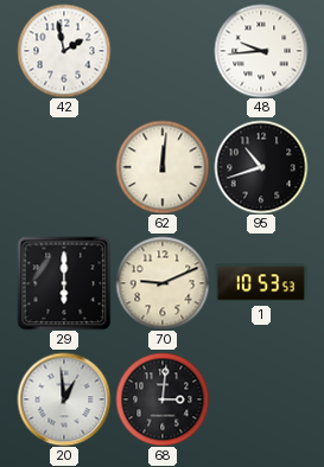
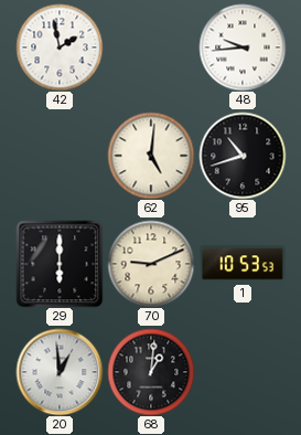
62: 12:01 -> 5:01
68: 3:01 -> 1:01
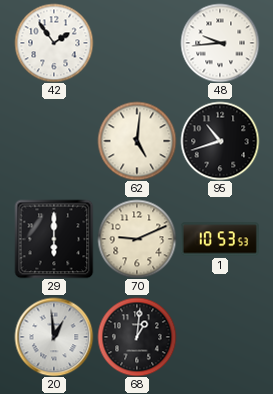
42: 1:58 -> 1:54
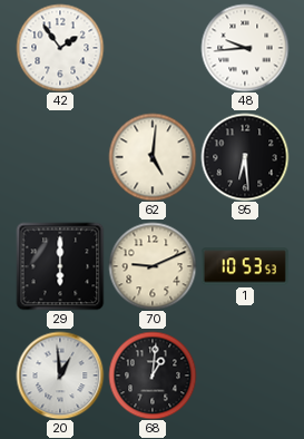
95: 10:42 -> 6:29
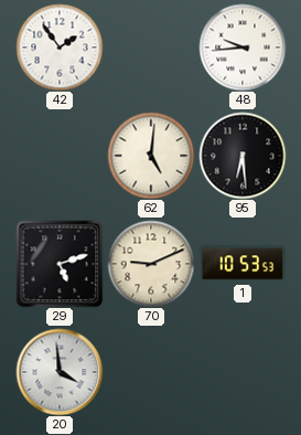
29: 6:00 -> 5:12
20: 12:59 -> 3:59
68: 1:01 -> none
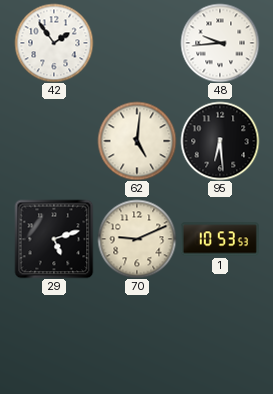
20: 3:59 -> none
